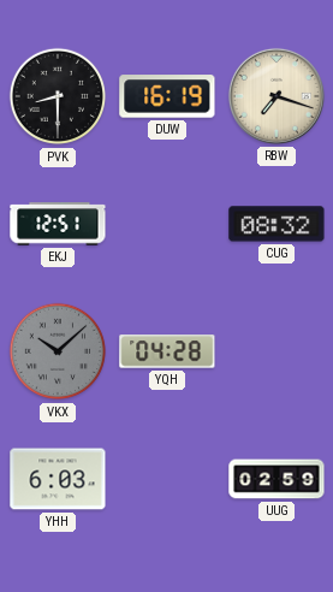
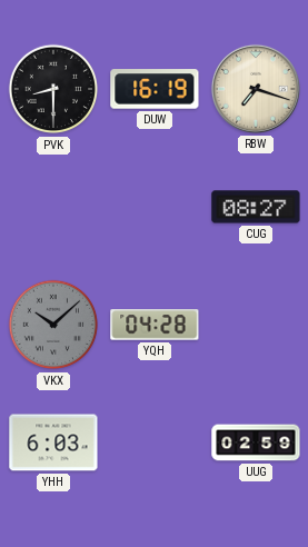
EKJ: 12:51 -> none
CUG: 08:32 -> 08:27
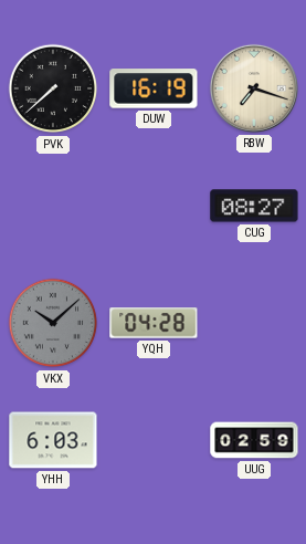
PVK: 8:30 -> 7:38
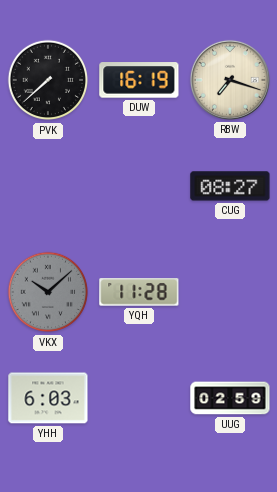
YQH: 04:28 -> 11:28
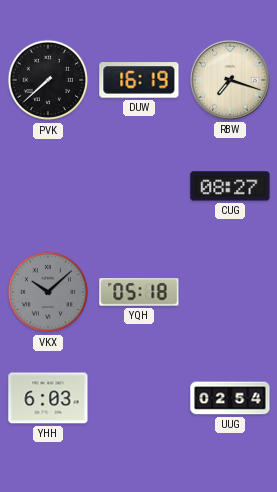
YQH: 11:28 -> 05:18
UUG: 02:59 -> 02:54
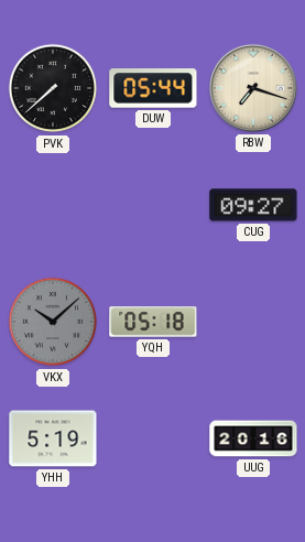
DUW: 16:19 -> 05:44
CUG: 08:27 -> 09:27
YHH: 6:03 -> 5:19
UUG: 02:54 -> 20:16
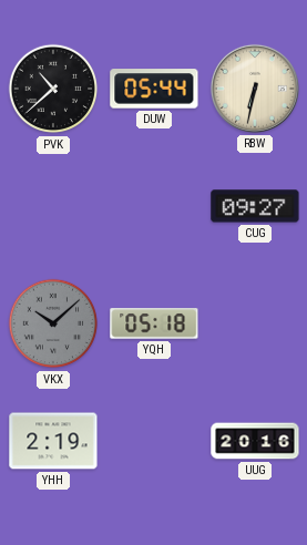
PVK: 7:38 -> 10:38
RBW: 7:18 -> 6:32
YHH: 5:19 -> 2:19
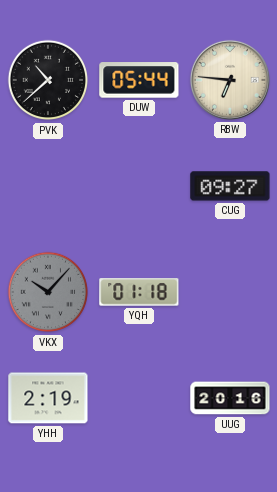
RBW: 6:32 -> 6:46
VKX: 10:08 -> 10:07
YQH: 05:18 -> 01:18
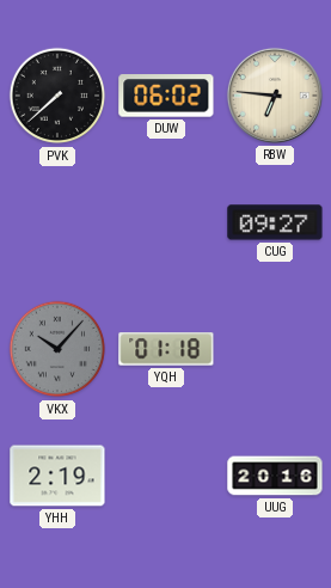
PVK: 10:38 -> 7:38
DUW: 05:44 -> 06:02
